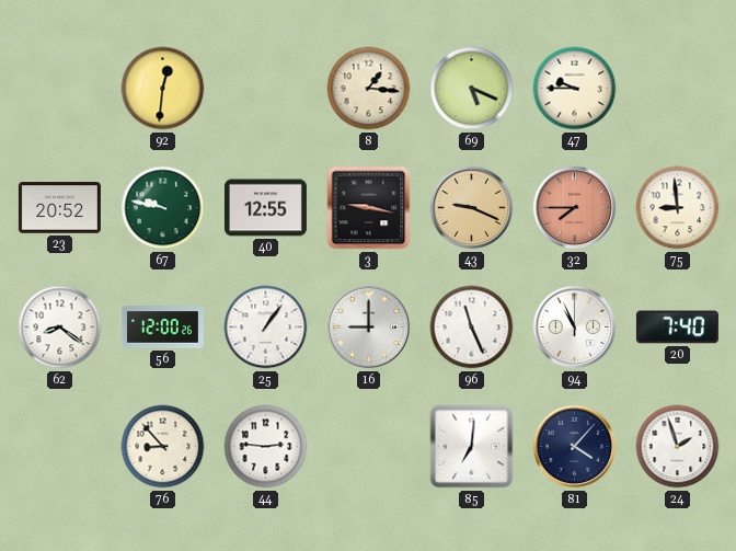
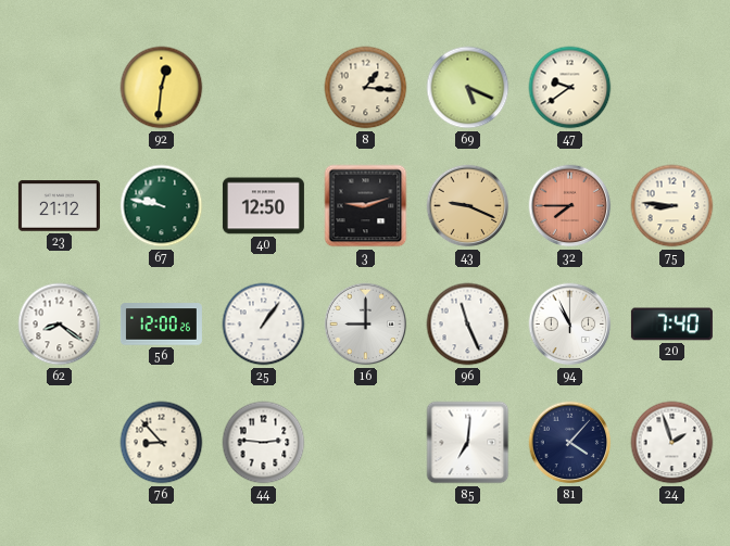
47: 9:45 -> 9:39
23: 20:52 -> 21:12
40: 12:55 -> 12:50
3: 9:17 -> 9:12
75: 8:59 -> 8:46
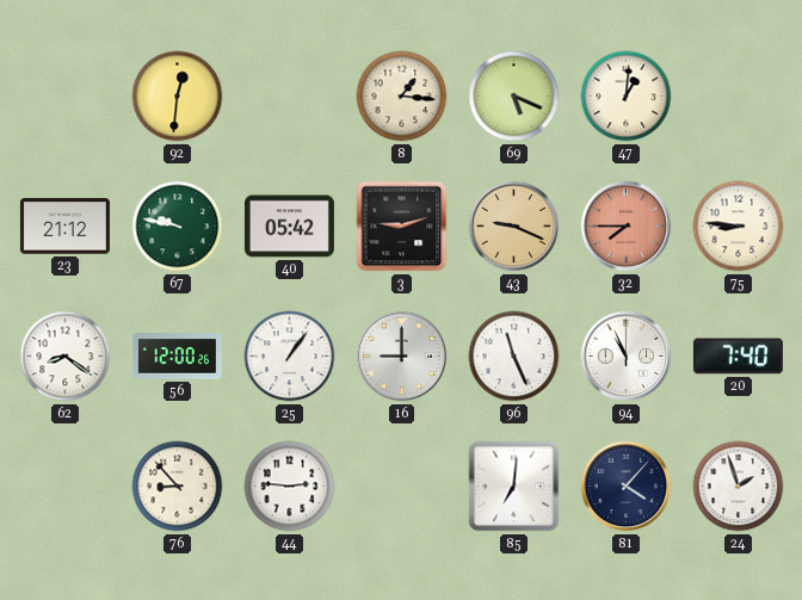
47: 9:39 -> 1:01
40: 12:50 -> 05:42
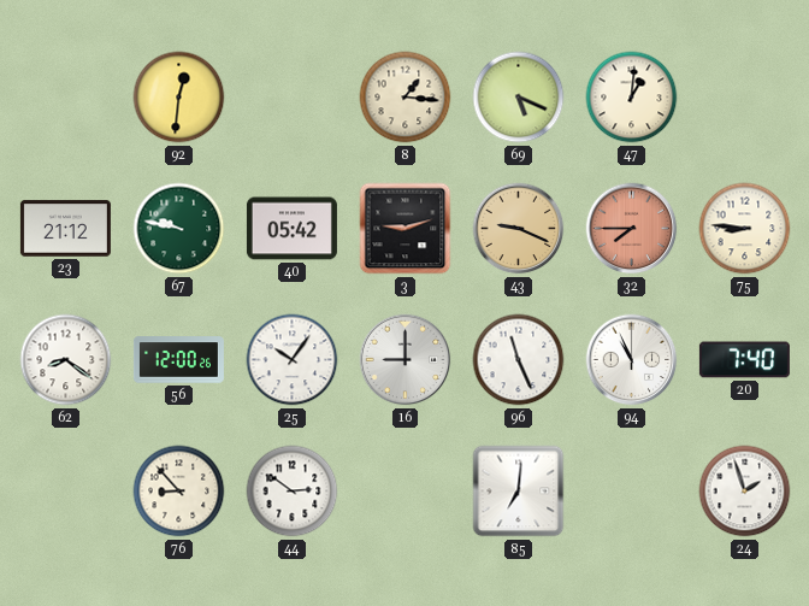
25: 1:06 -> 10:06
44: 2:46 -> 2:51
81: 4:07 -> none
